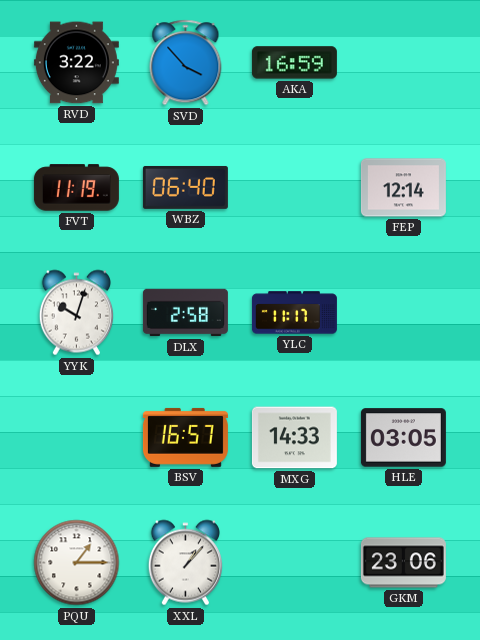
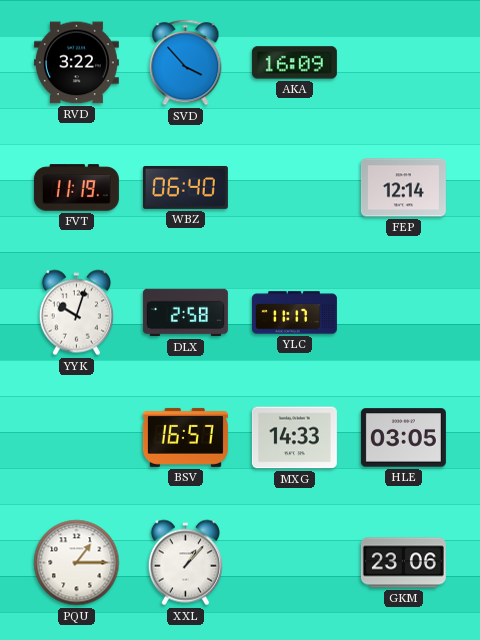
AKA: 16:59 -> 16:09
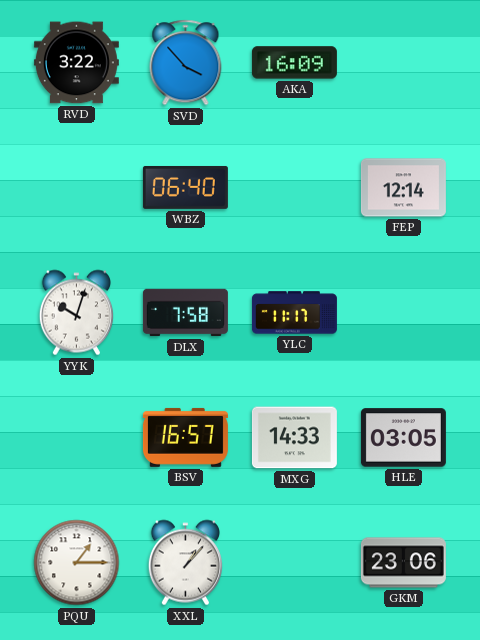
FVT: 11:19 -> none
DLX: 2:58 -> 7:58
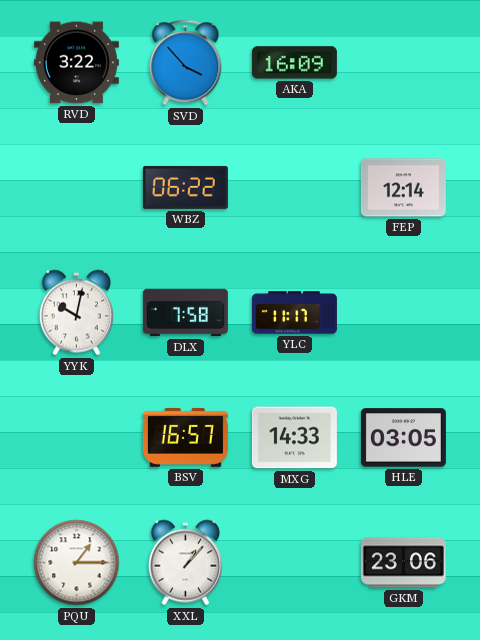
WBZ: 06:40 -> 06:22
YYK: 10:03 -> 10:02
